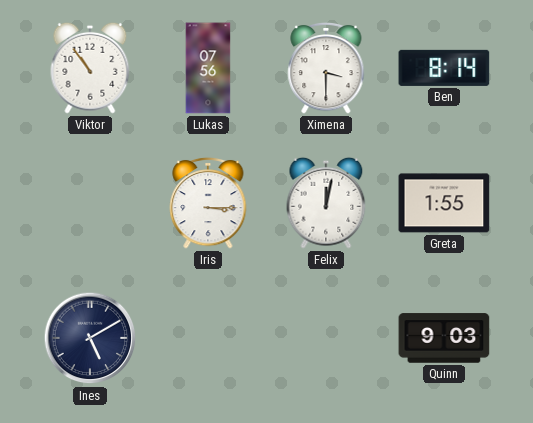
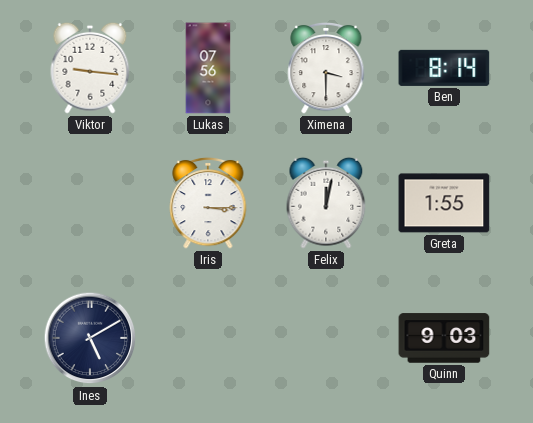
Viktor: 10:54 -> 9:16
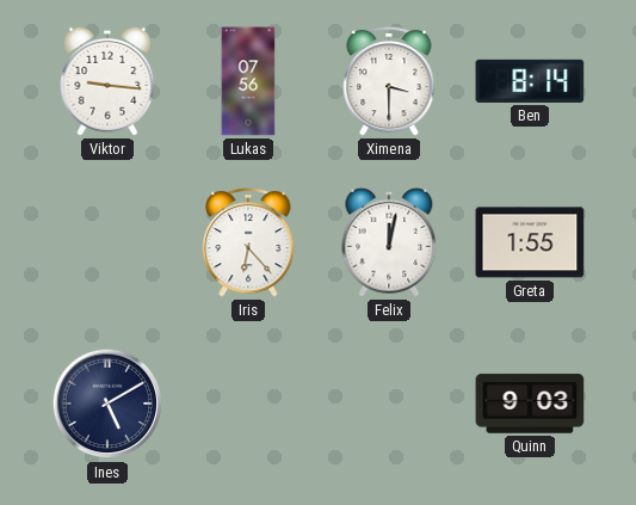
Iris: 3:15 -> 6:23
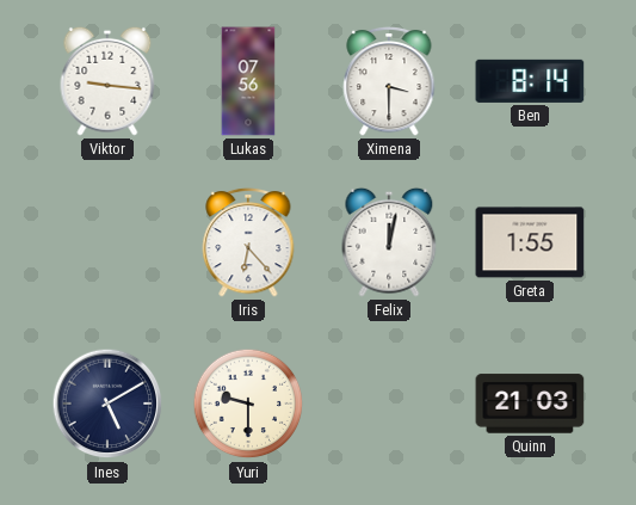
Yuri: none -> 9:30
Quinn: 9:03 -> 21:03
